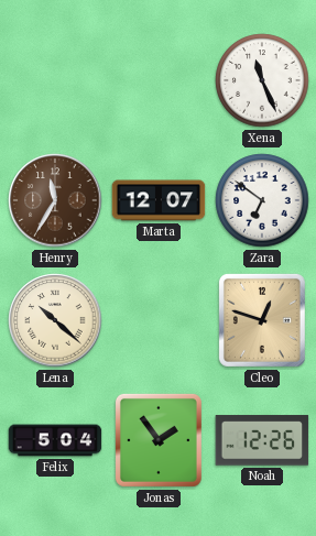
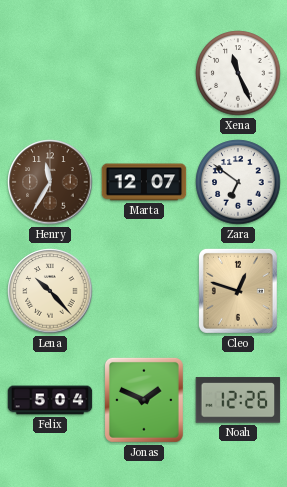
Lena: 10:22 -> 10:23
Jonas: 1:54 -> 1:49
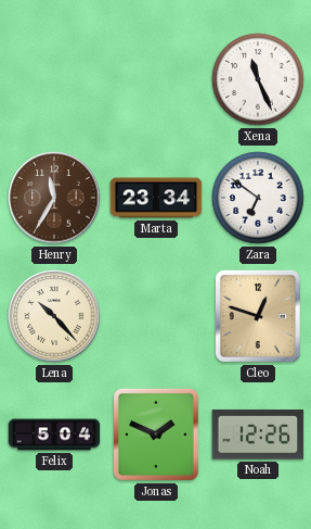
Marta: 12:07 -> 23:34
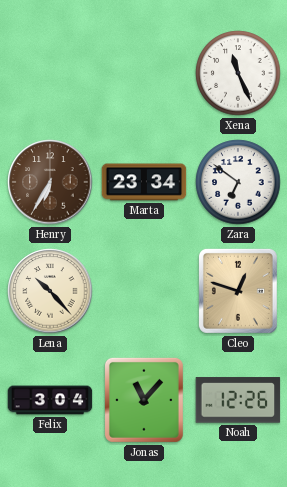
Henry: 11:35 -> 6:35
Felix: 5:04 -> 3:04
Jonas: 1:49 -> 11:07
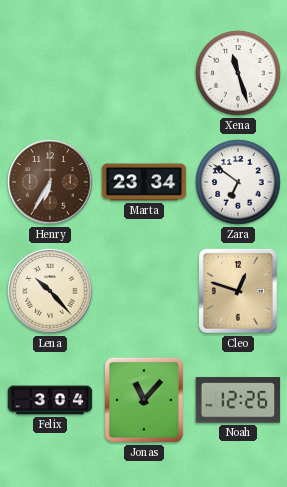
Xena: 11:26 -> 11:27
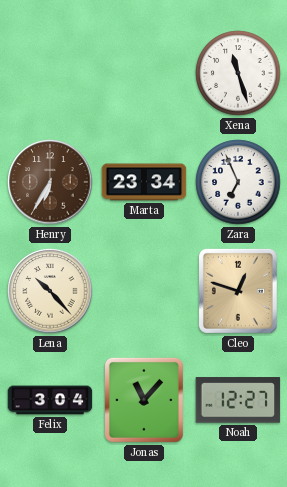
Zara: 6:51 -> 6:56
Noah: 12:26 -> 12:27
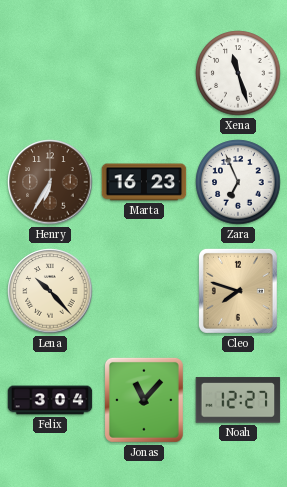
Marta: 23:34 -> 16:23
Cleo: 12:48 -> 7:48
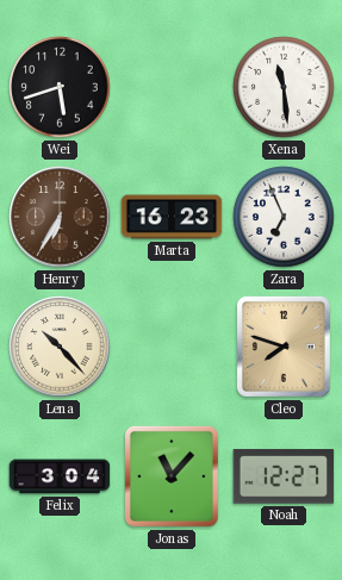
Wei: none -> 5:42
Xena: 11:27 -> 11:29
